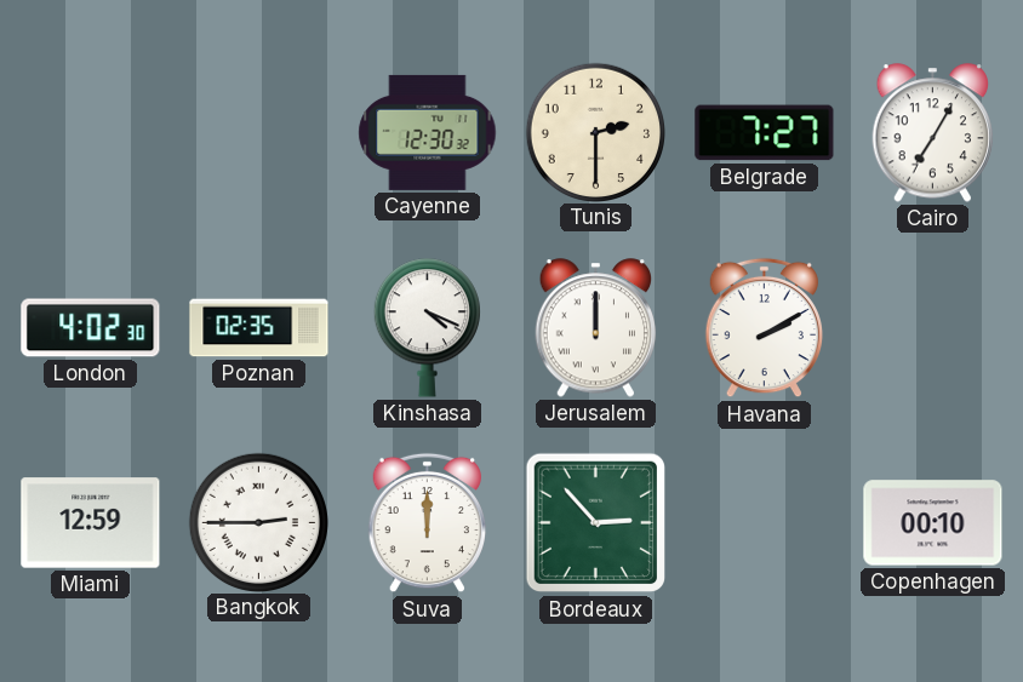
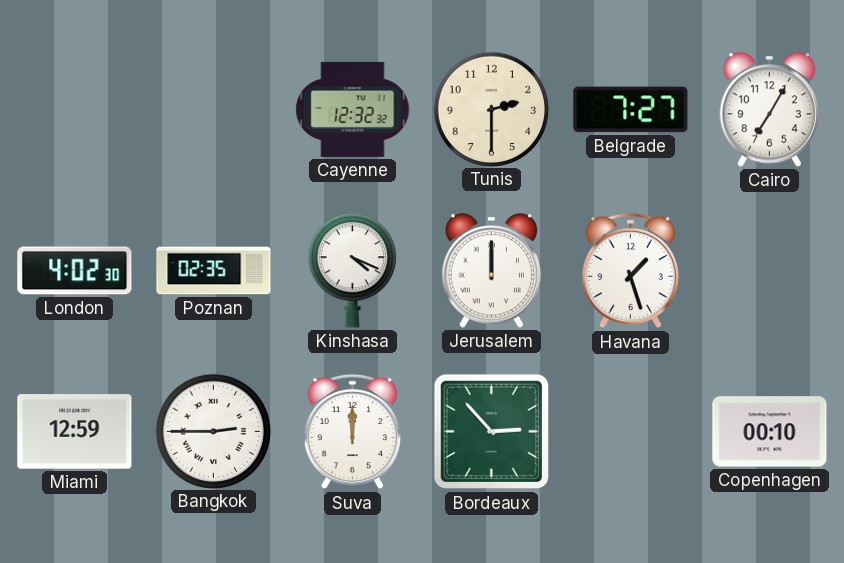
Cayenne: 12:30 -> 12:32
Havana: 2:10 -> 1:27
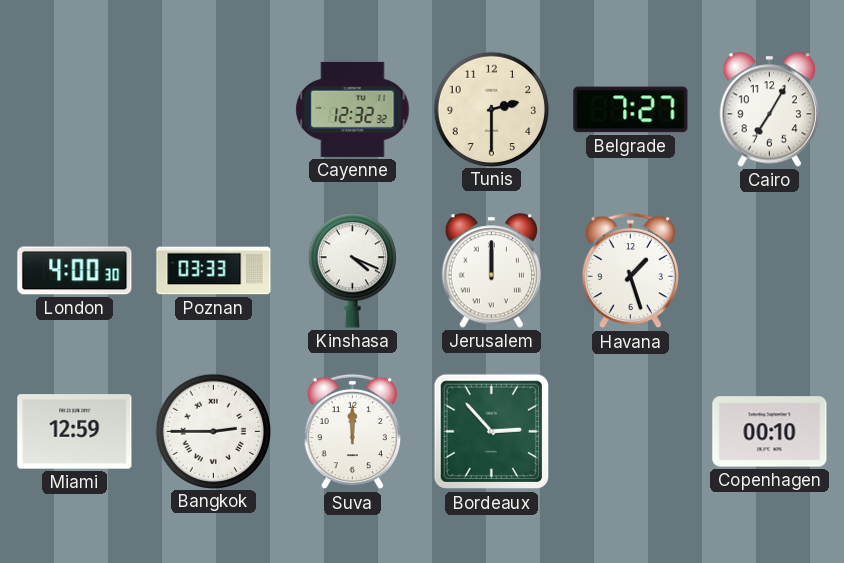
London: 4:02 -> 4:00
Poznan: 02:35 -> 03:33
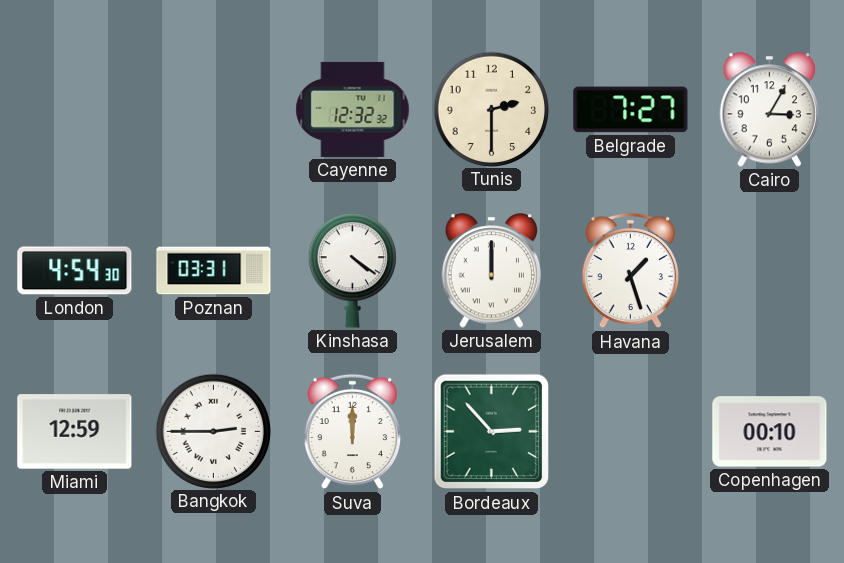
Cairo: 7:05 -> 3:05
London: 4:00 -> 4:54
Poznan: 03:33 -> 03:31
Kinshasa: 4:19 -> 4:21
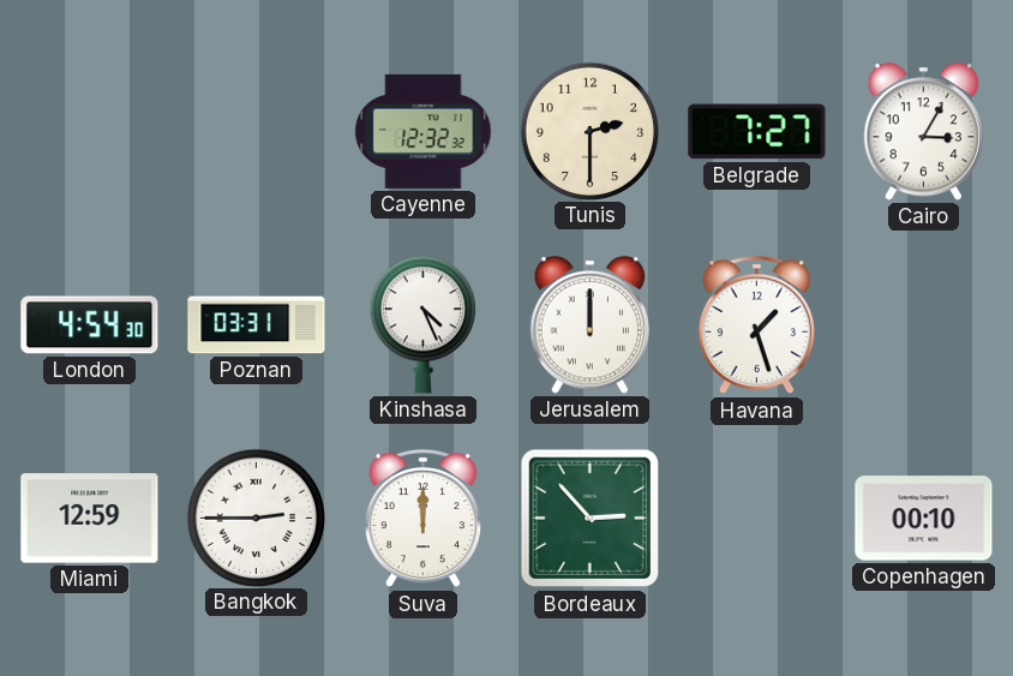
Kinshasa: 4:21 -> 4:26
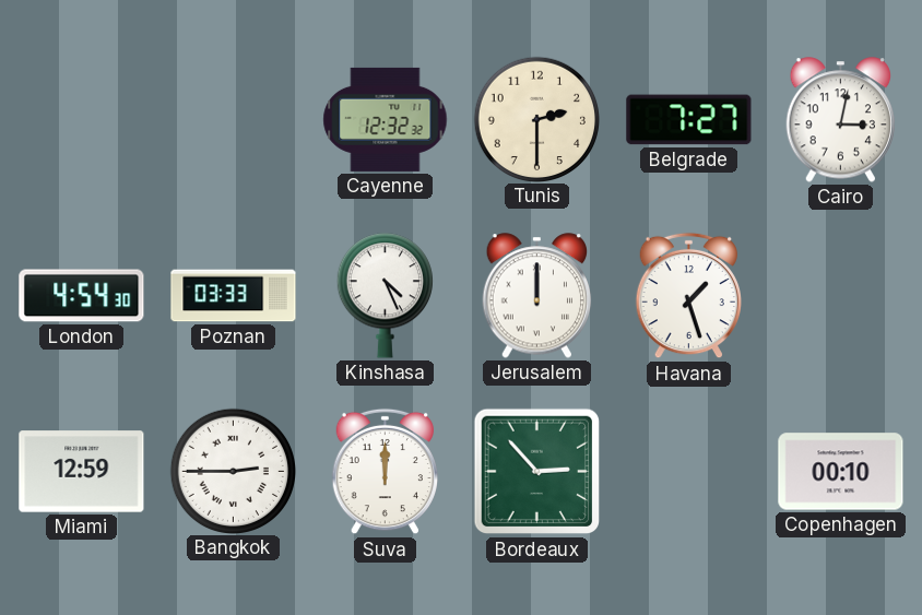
Cairo: 3:05 -> 3:02
Poznan: 03:31 -> 03:33
